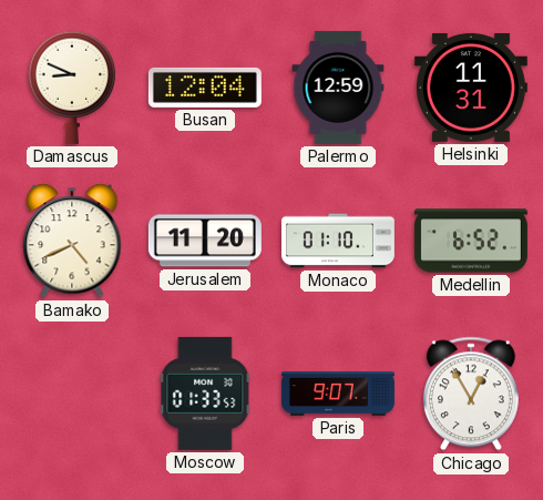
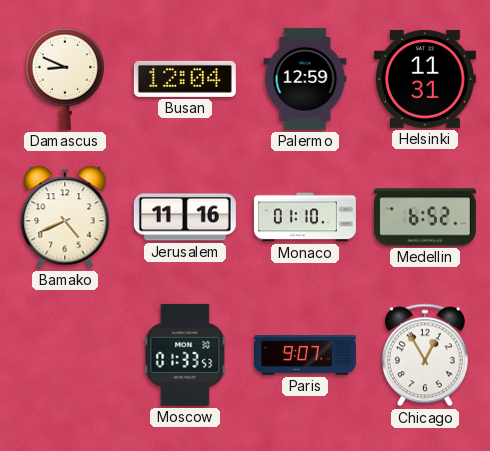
Jerusalem: 11:20 -> 11:16
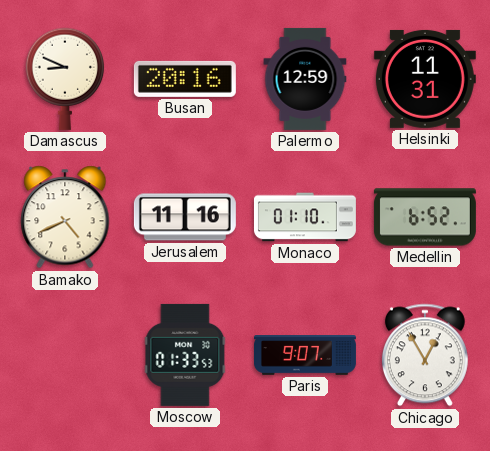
Busan: 12:04 -> 20:16
